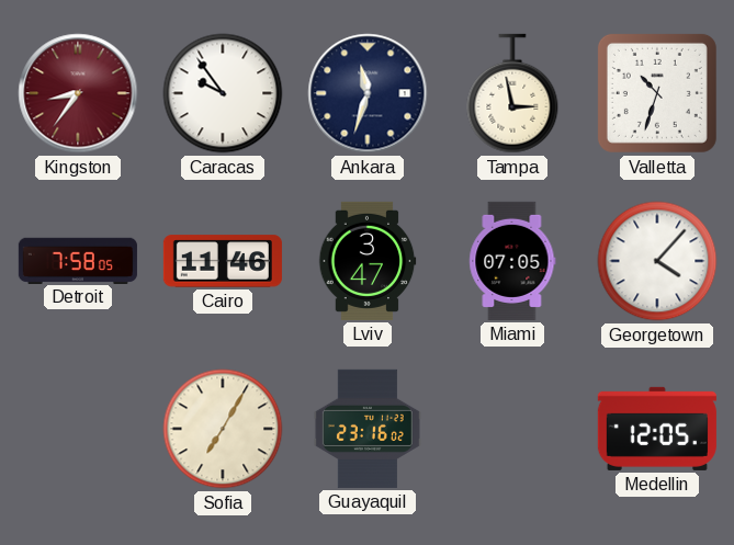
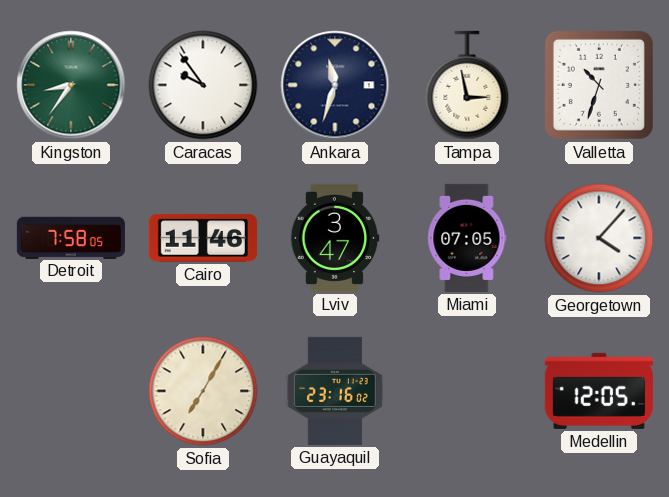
Kingston dial: burgundy -> green
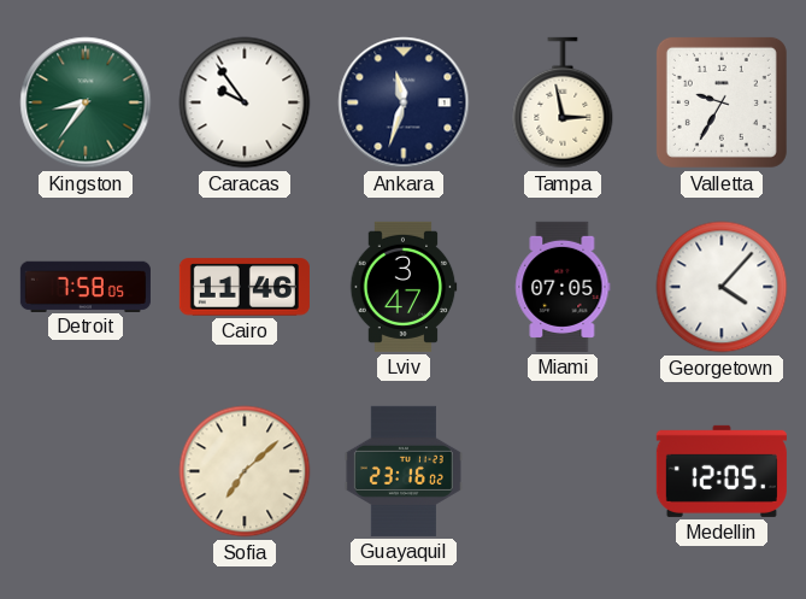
Valletta: 10:33 -> 9:35
Sofia: 7:05 -> 7:08
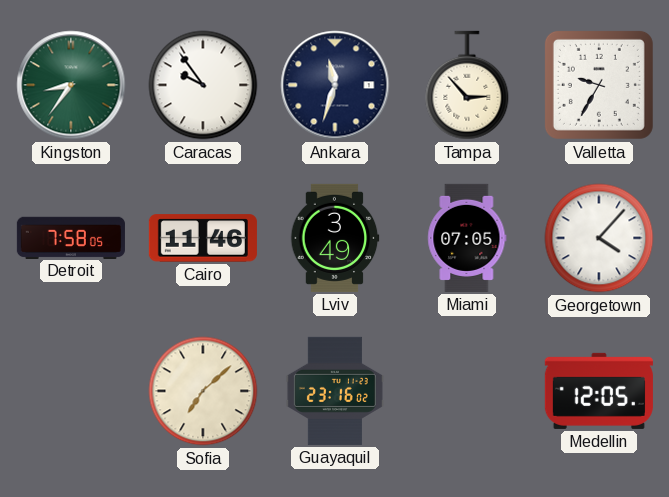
Tampa: 2:58 -> 2:53
Lviv: 3:47 -> 3:49
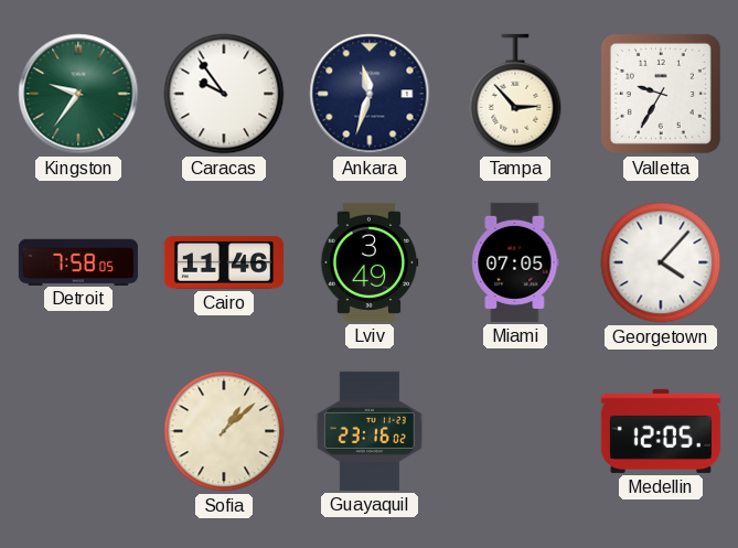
Kingston: 8:36 -> 9:36
Sofia: 7:08 -> 1:08
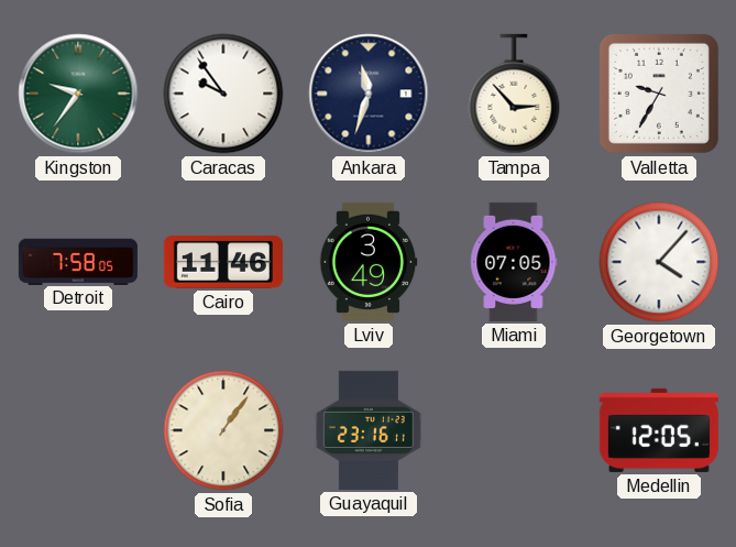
Sofia: 1:08 -> 1:06
Guayaquil: 23:16:02 -> 23:16:11
